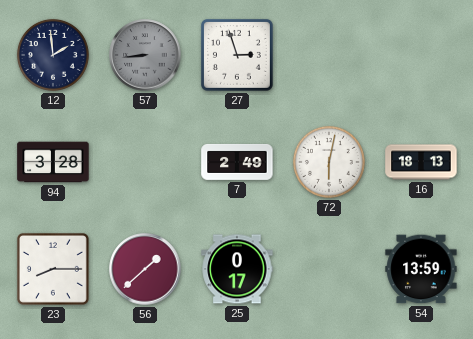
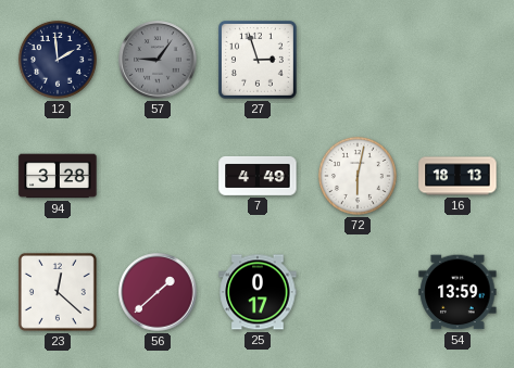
57: 8:44 -> 9:06
7: 2:49 -> 4:49
23: 8:15 -> 12:22
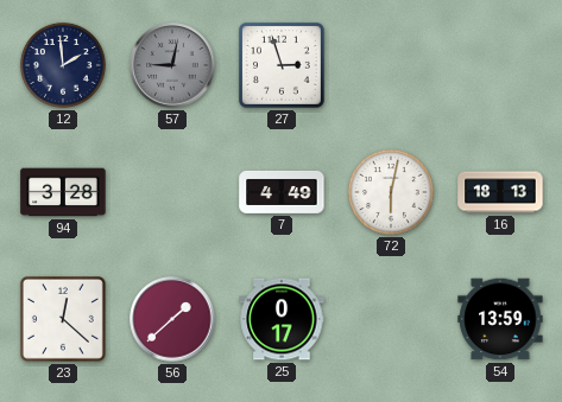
57: 9:06 -> 9:02
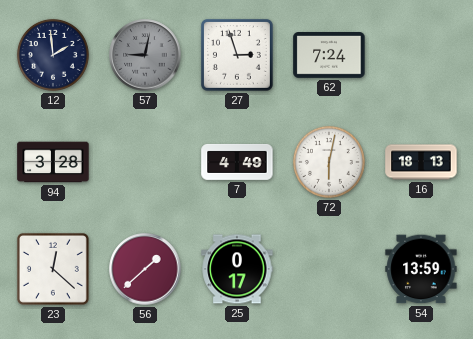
62: none -> 7:24
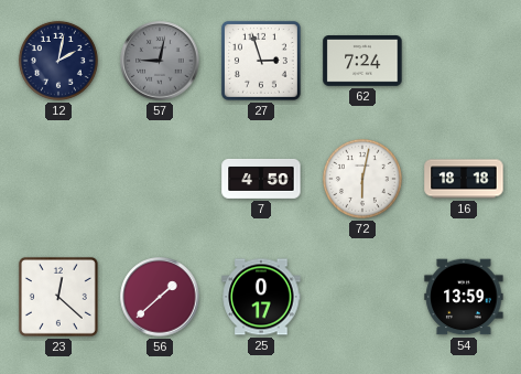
12: 1:59 -> 2:02
94: 3:28 -> none
7: 4:49 -> 4:50
16: 18:13 -> 18:18
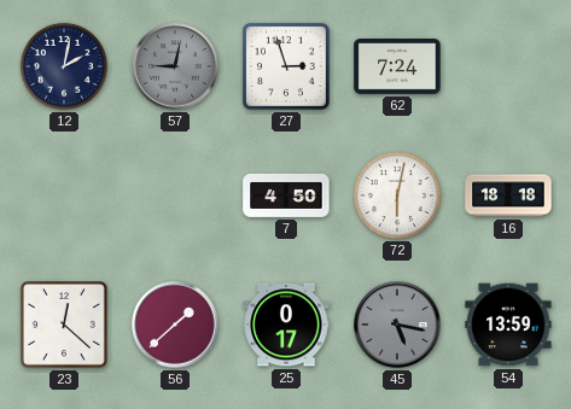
45: none -> 5:17
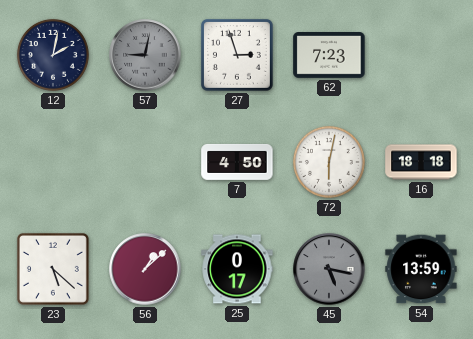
62: 7:24 -> 7:23
23: 12:22 -> 5:22
56: 1:38 -> 1:08
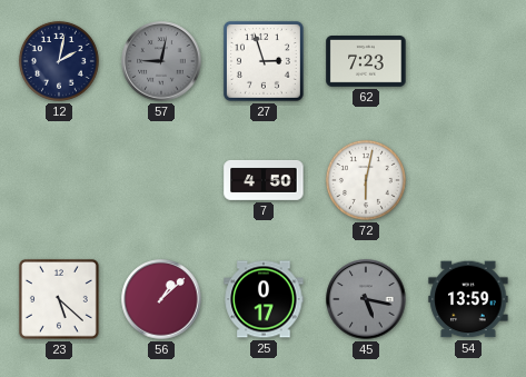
16: 18:18 -> none
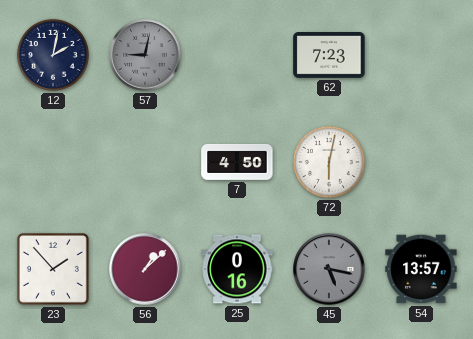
27: 2:57 -> none
23: 5:22 -> 1:53
25: 0:17 -> 0:16
54: 13:59 -> 13:57
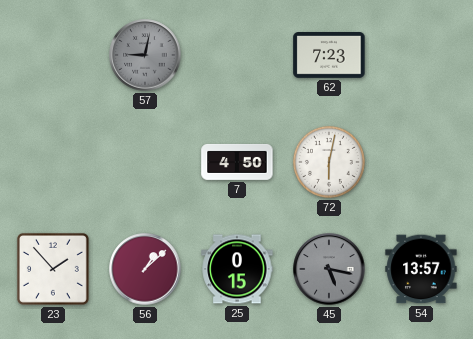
12: 2:02 -> none
25: 0:16 -> 0:15
